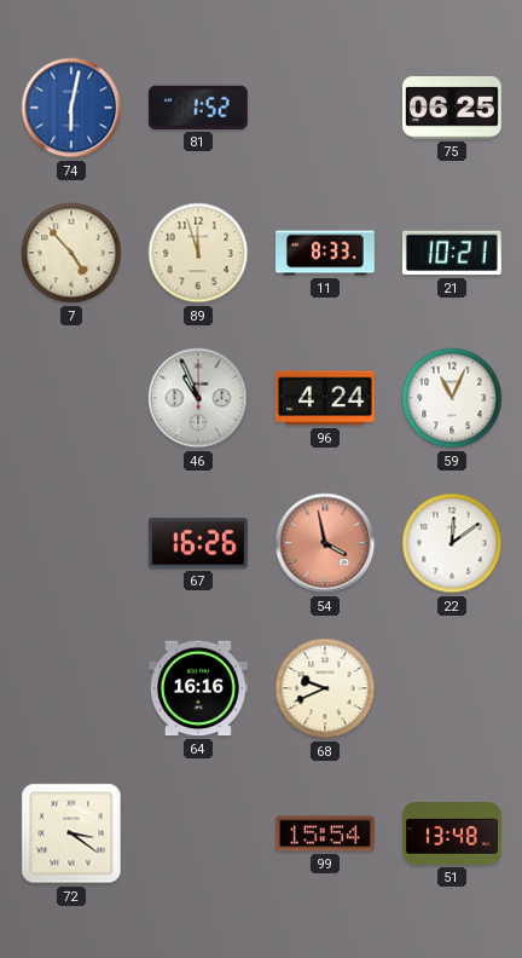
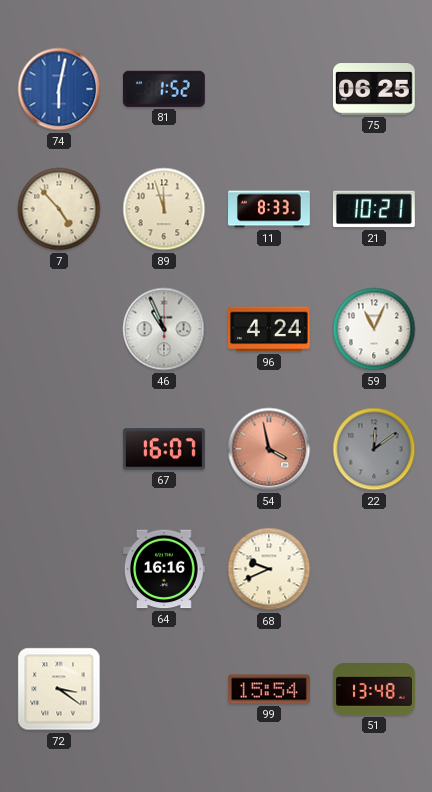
67: 16:26 -> 16:07
22 dial: white -> grey
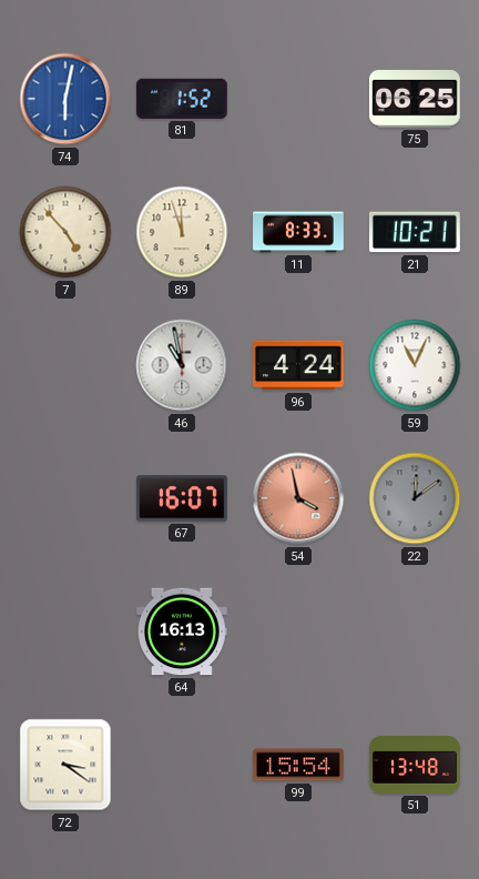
46: 10:56 -> 10:58
64: 16:16 -> 16:13
68: 9:41 -> none
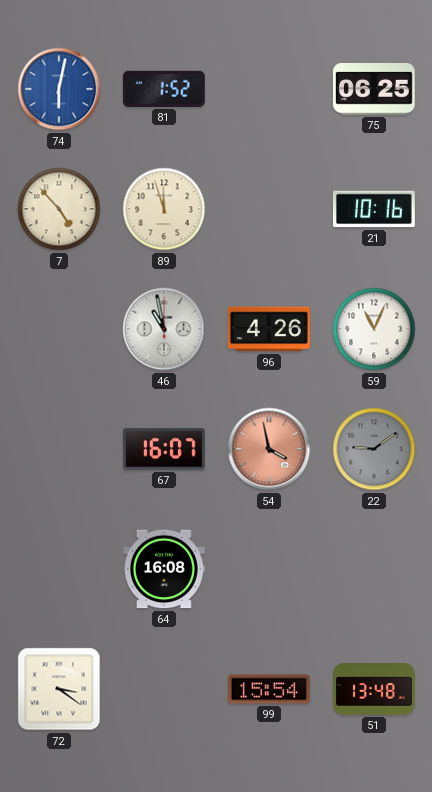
11: 8:33 -> none
21: 10:21 -> 10:16
96: 4:24 -> 4:26
22: 12:09 -> 9:09
64: 16:13 -> 16:08
